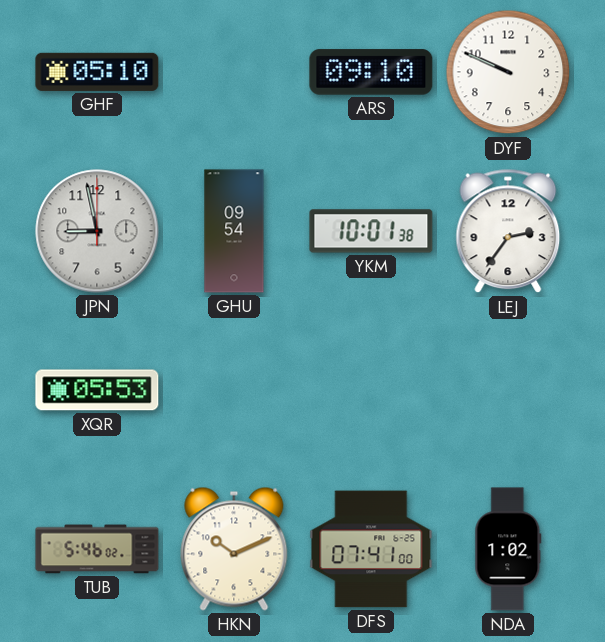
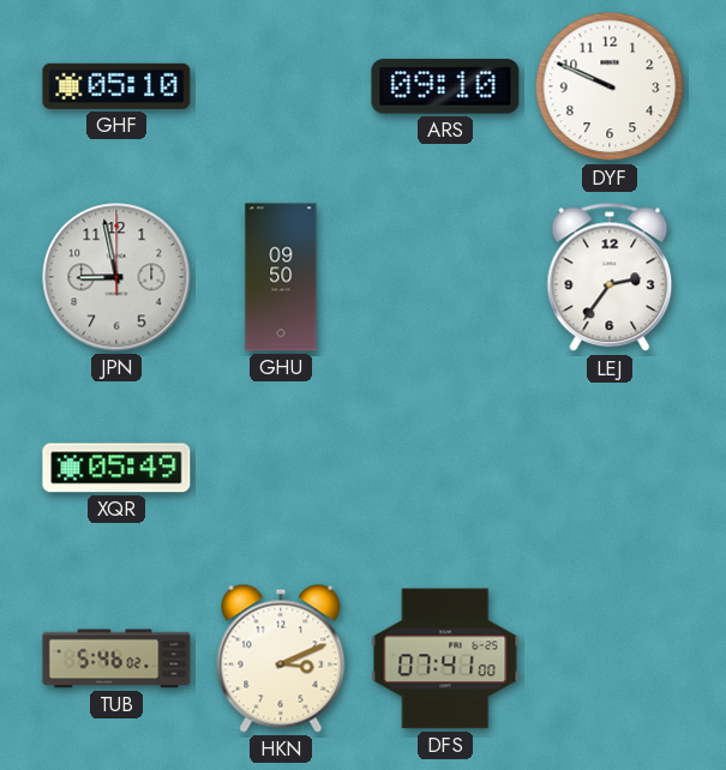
GHU: 09:54 -> 09:50
YKM: 10:01 -> none
XQR: 05:53 -> 05:49
HKN: 10:11 -> 3:11
NDA: 1:02 -> none
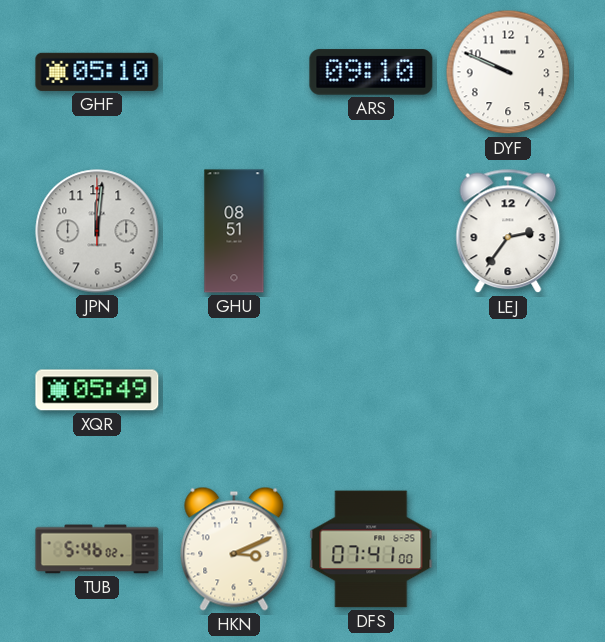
JPN: 8:58 -> 12:01
GHU: 09:50 -> 08:51
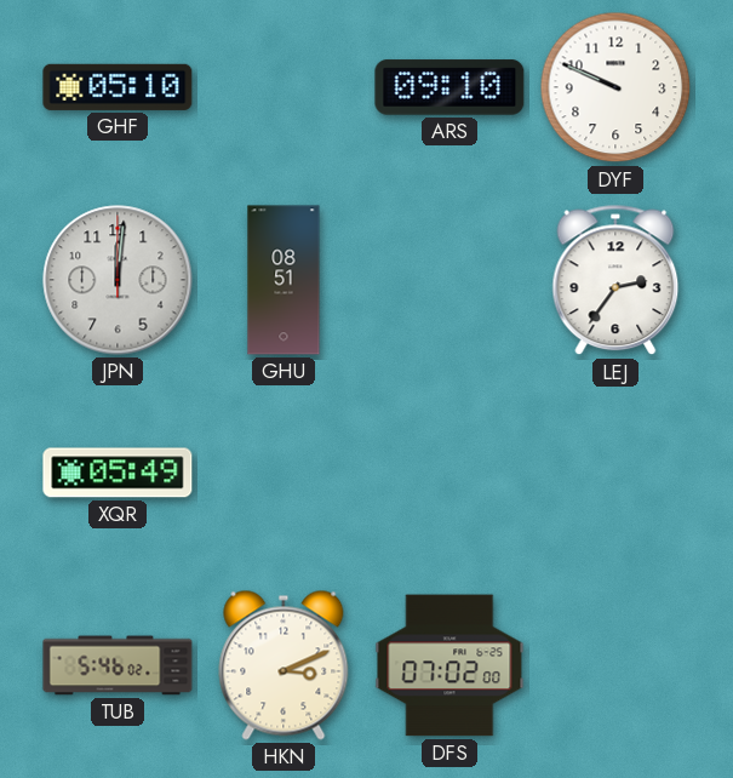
DFS: 07:41 -> 07:02
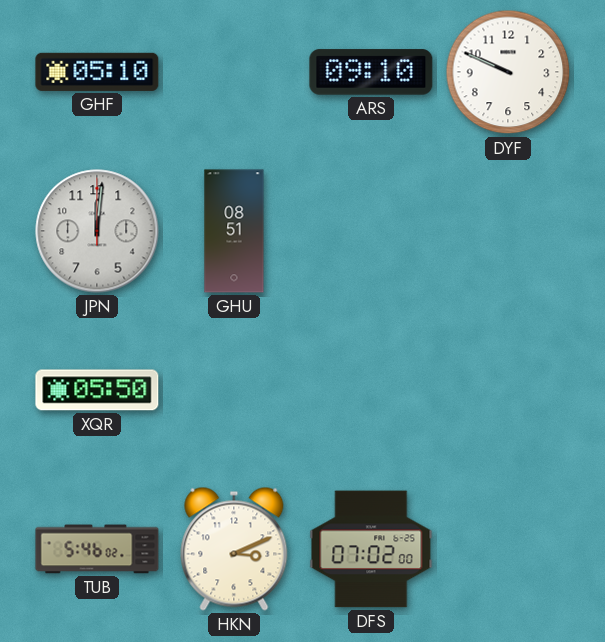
LEJ: 2:36 -> none
XQR: 05:49 -> 05:50
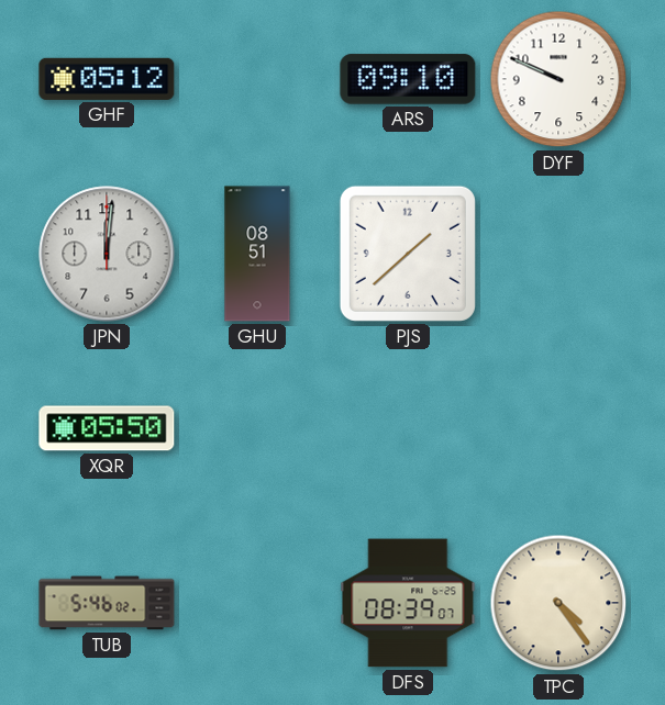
GHF: 05:10 -> 05:12
PJS: none -> 1:38
HKN: 3:11 -> none
DFS: 07:02 -> 08:39
TPC: none -> 4:24
